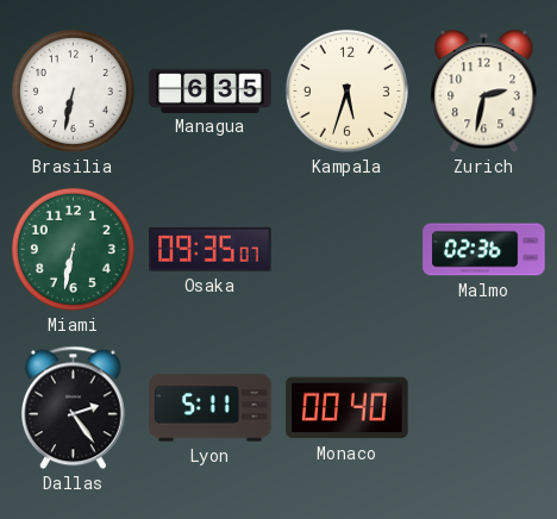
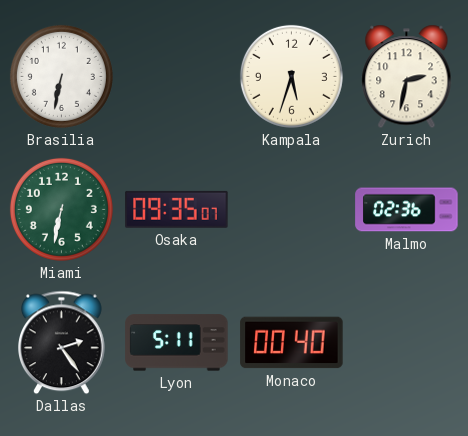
Managua: 6:35 -> none
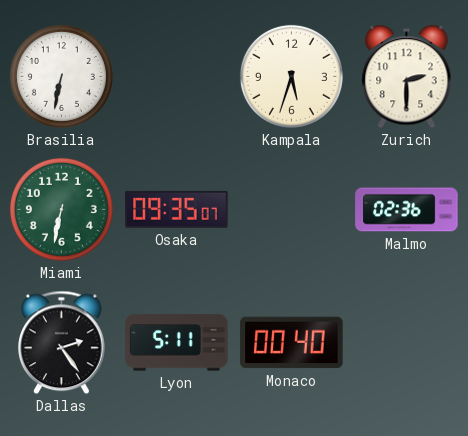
Zurich: 2:32 -> 2:30
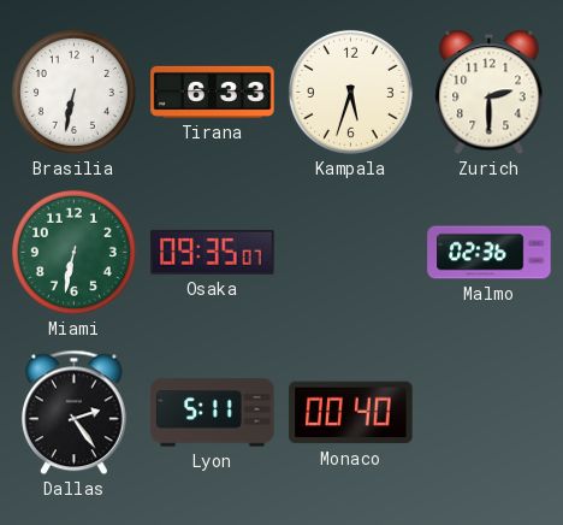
Tirana: none -> 6:33
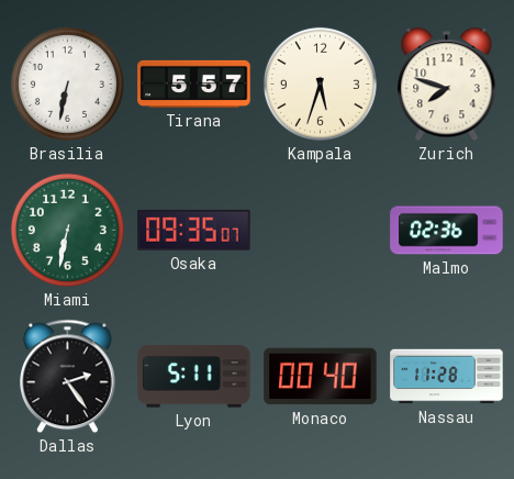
Tirana: 6:33 -> 5:57
Zurich: 2:30 -> 7:48
Nassau: none -> 11:28
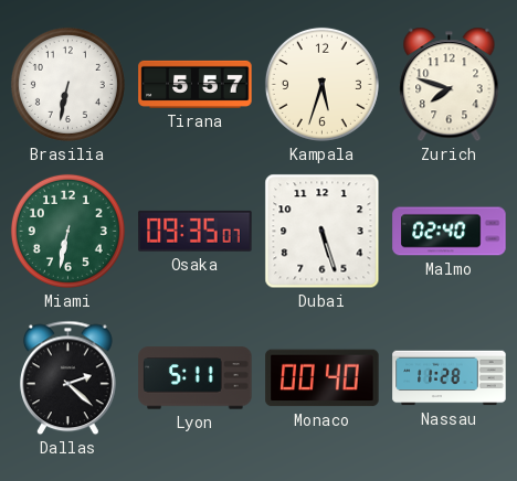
Dubai: none -> 5:27
Malmo: 02:36 -> 02:40
Dallas: 2:24 -> 2:22
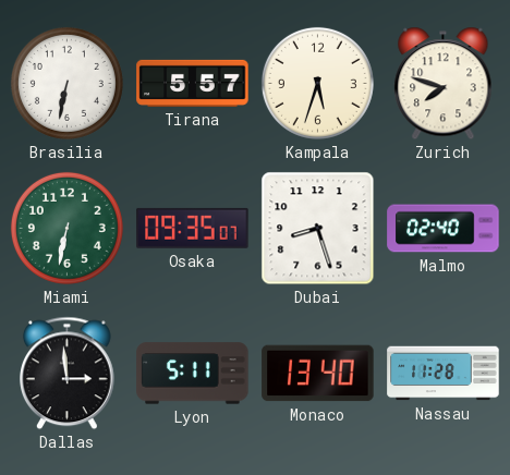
Dubai: 5:27 -> 8:27
Dallas: 2:22 -> 2:59
Monaco: 00:40 -> 13:40
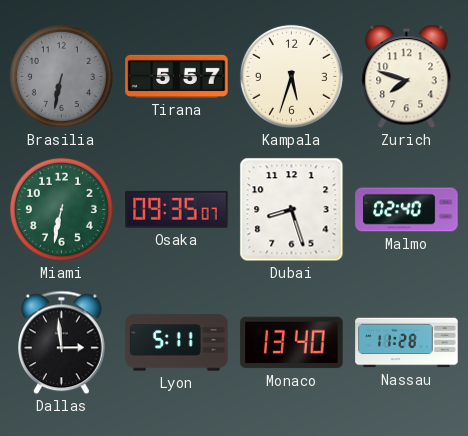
Brasilia dial: white -> grey
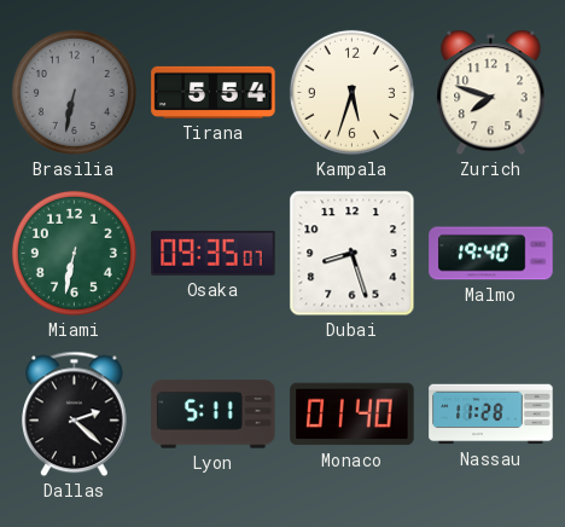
Tirana: 5:57 -> 5:54
Malmo: 02:40 -> 19:40
Dallas: 2:59 -> 2:22
Monaco: 13:40 -> 01:40
